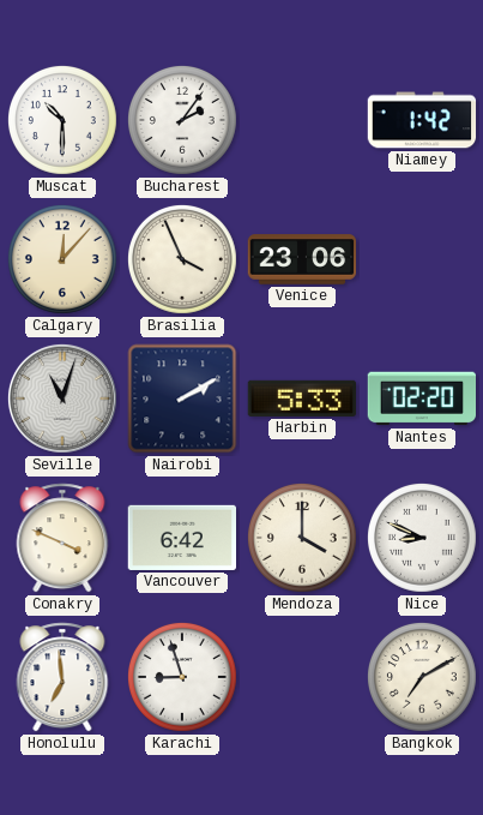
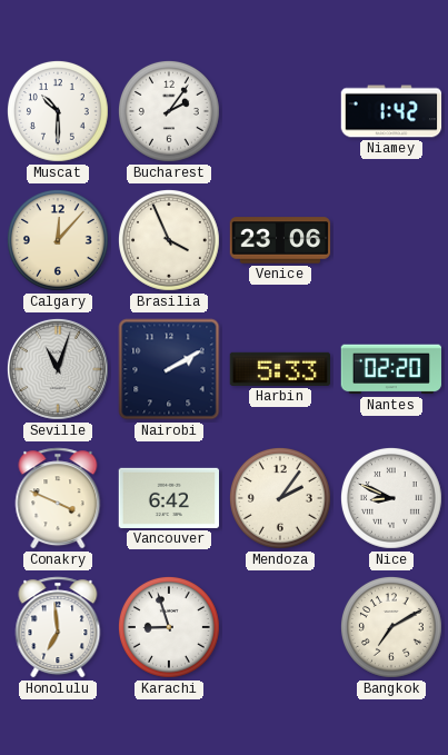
Mendoza: 4:00 -> 2:06
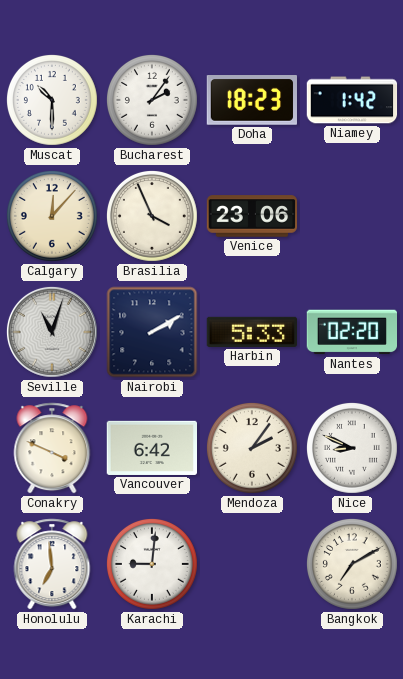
Doha: none -> 18:23
Karachi: 8:57 -> 9:01
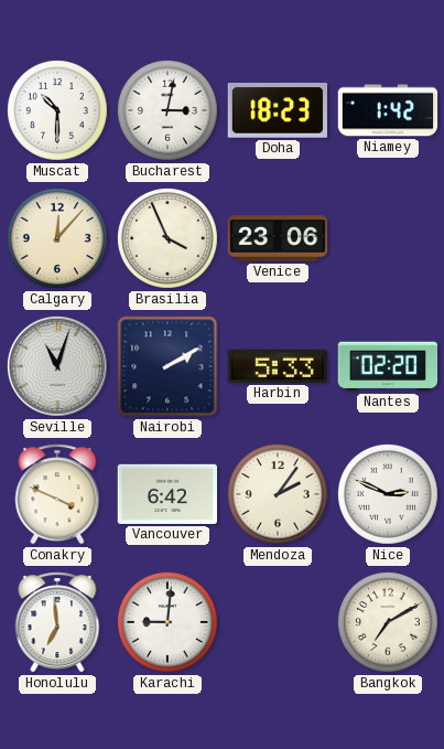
Bucharest: 2:06 -> 3:02
Nice: 8:49 -> 2:49
